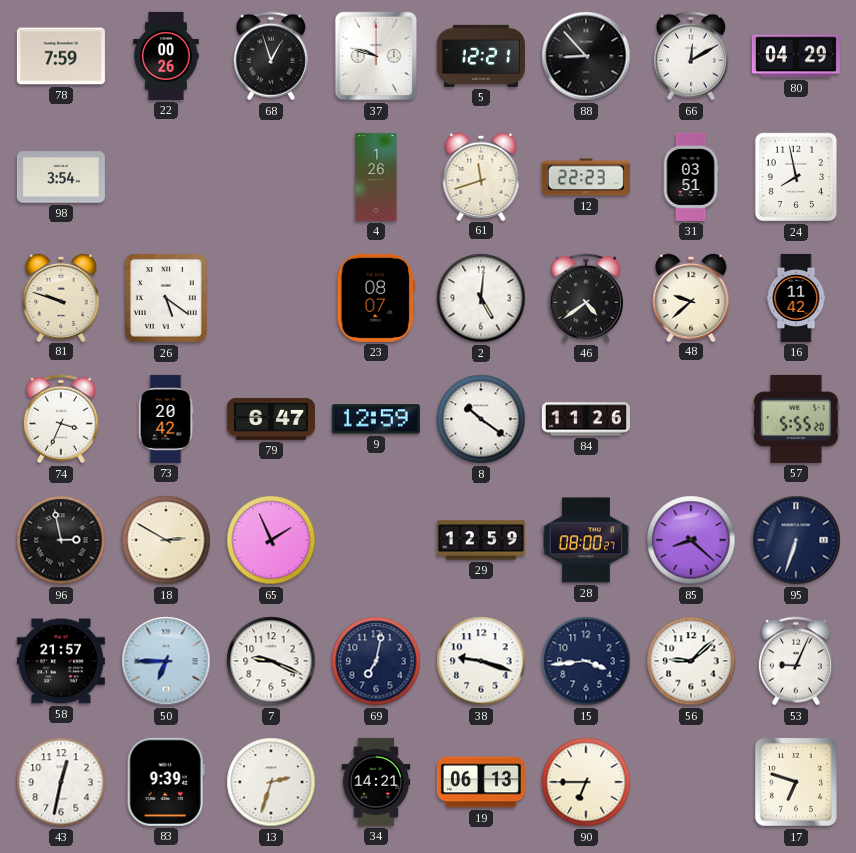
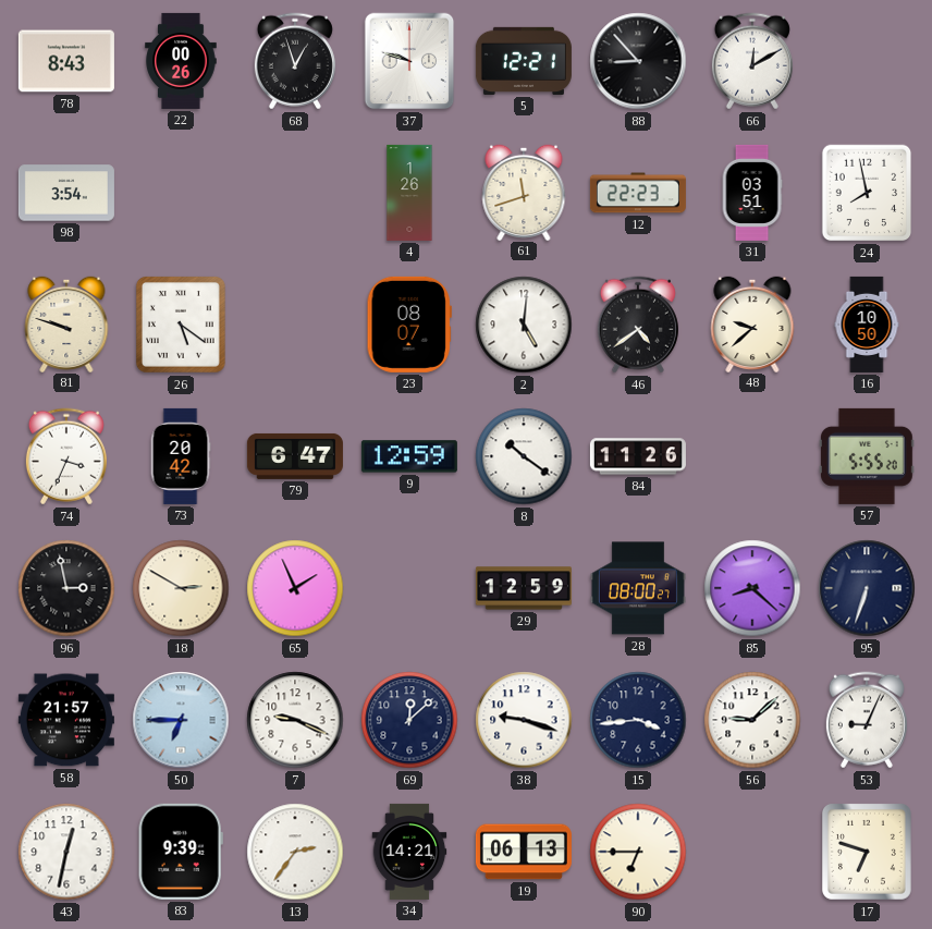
78: 7:59 -> 8:43
80: 04:29 -> none
16: 11:42 -> 10:50
69: 7:02 -> 12:08
13: 2:33 -> 2:36
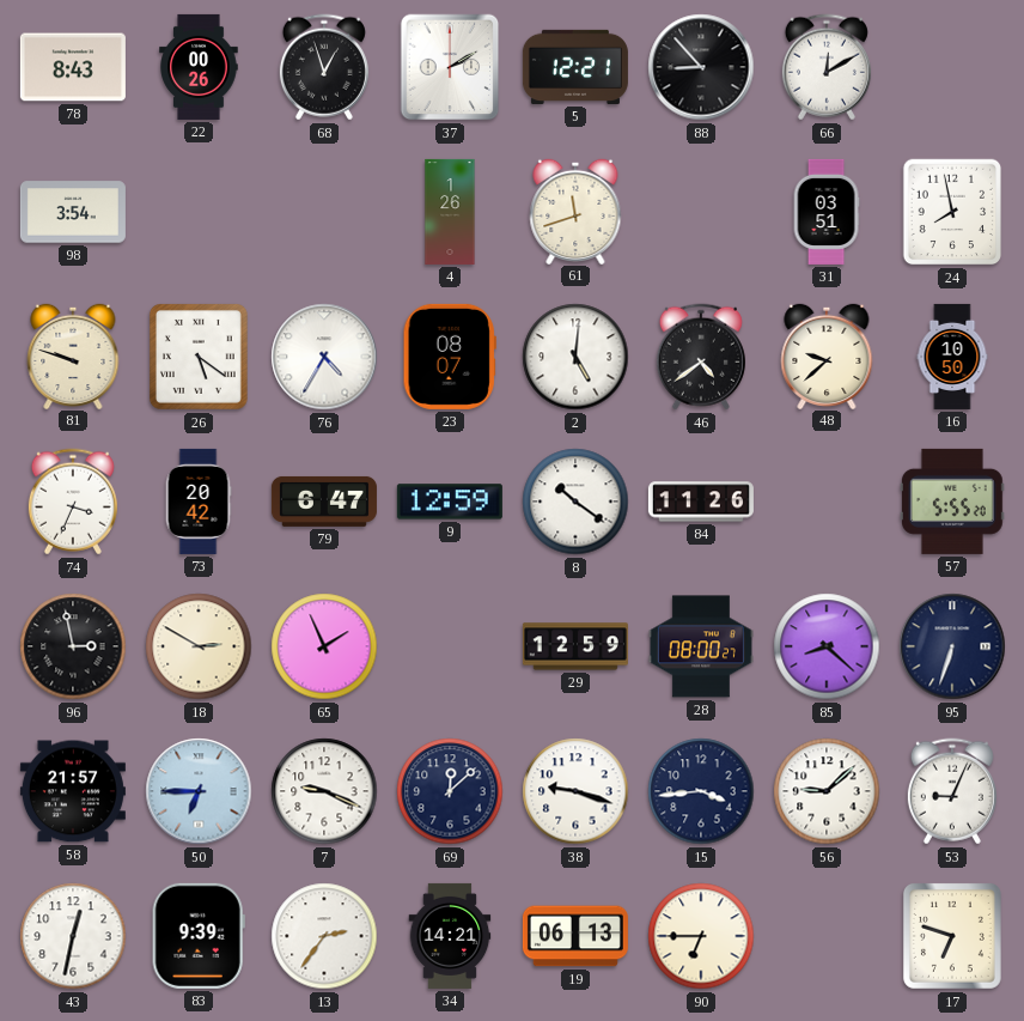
37: 9:48 -> 2:10
12: 22:23 -> none
76: none -> 4:35
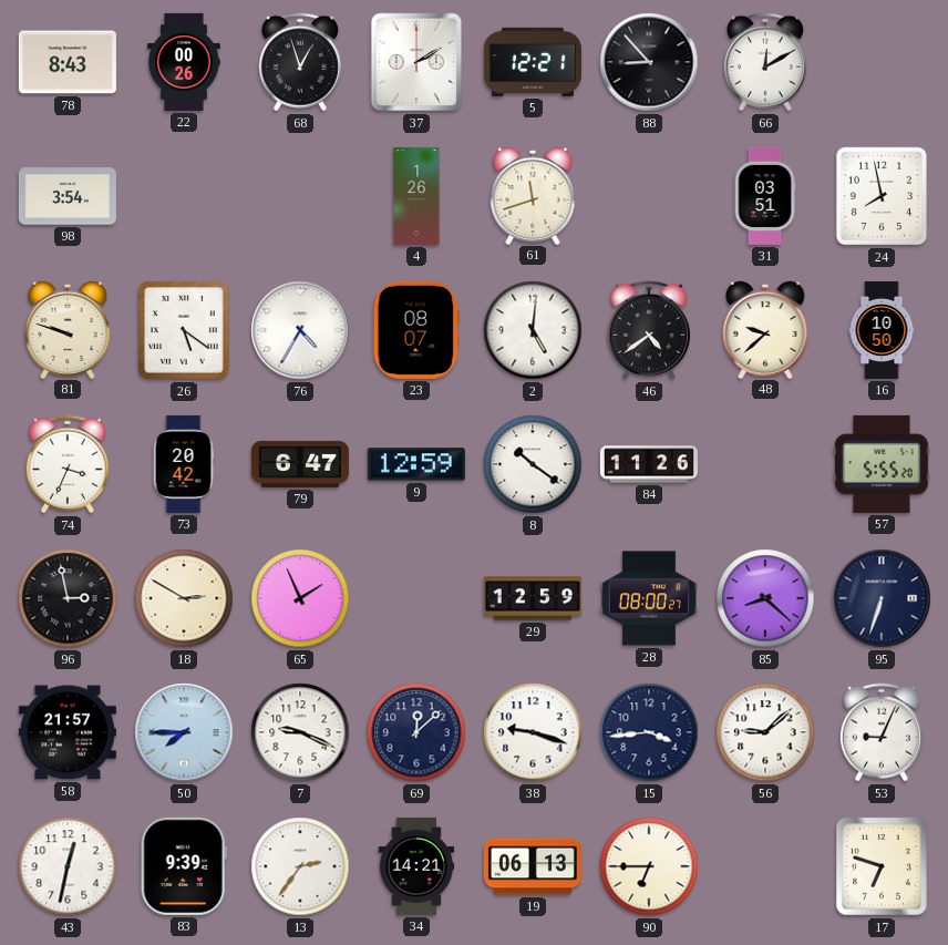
50: 6:45 -> 7:45
